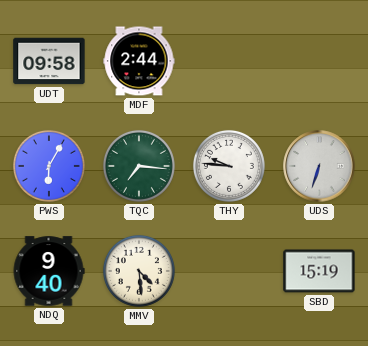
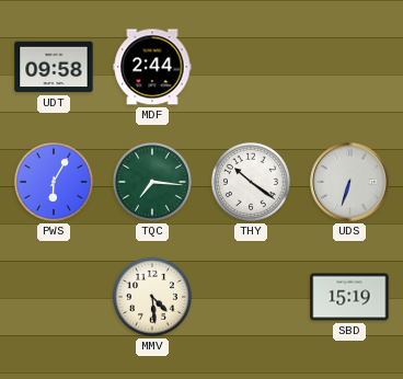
THY: 9:46 -> 10:21
NDQ: 9:40 -> none
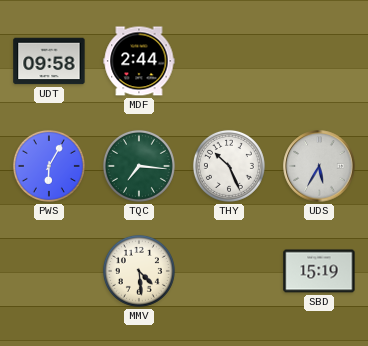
THY: 10:21 -> 10:26
UDS: 6:33 -> 5:35
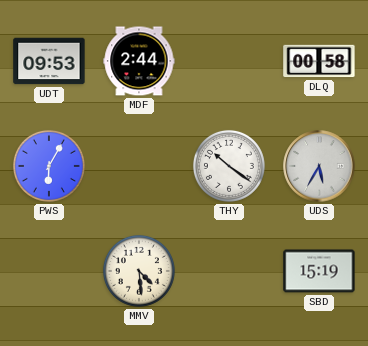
UDT: 09:58 -> 09:53
DLQ: none -> 00:58
TQC: 7:16 -> none
THY: 10:26 -> 10:21
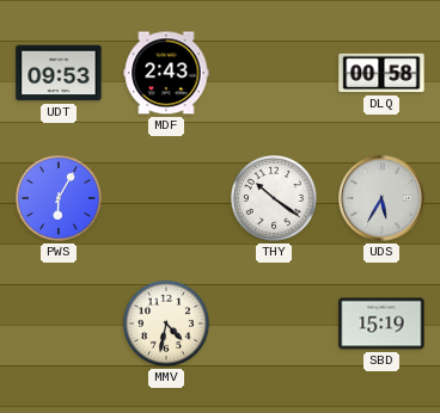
MDF: 2:44 -> 2:43
MMV: 4:29 -> 4:32
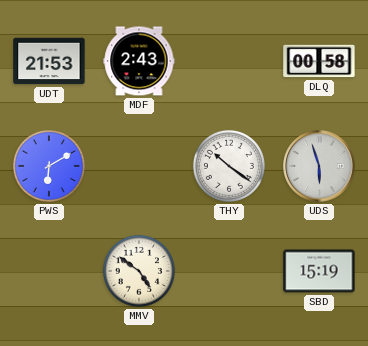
UDT: 09:53 -> 21:53
PWS: 6:05 -> 6:10
UDS: 5:35 -> 5:57
MMV: 4:32 -> 4:51
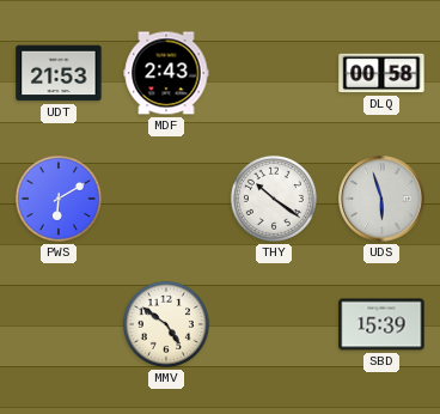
SBD: 15:19 -> 15:39
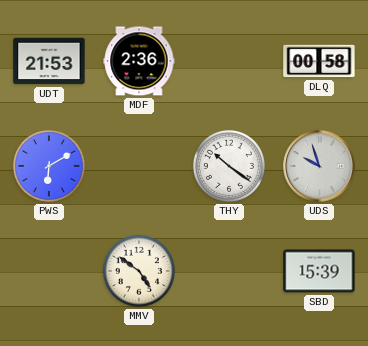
MDF: 2:43 -> 2:36
UDS: 5:57 -> 9:57
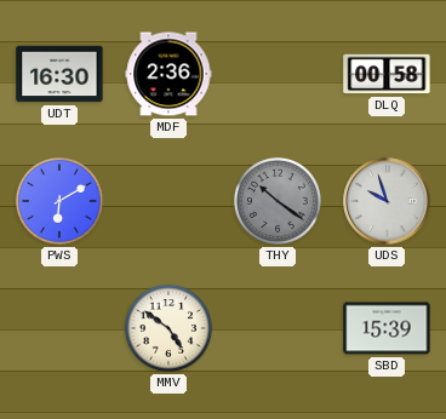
UDT: 21:53 -> 16:30
THY dial: white -> grey
